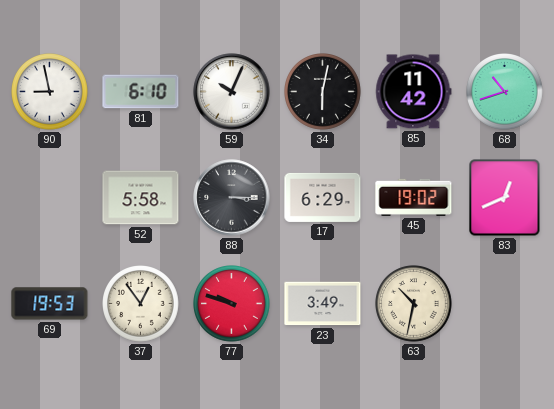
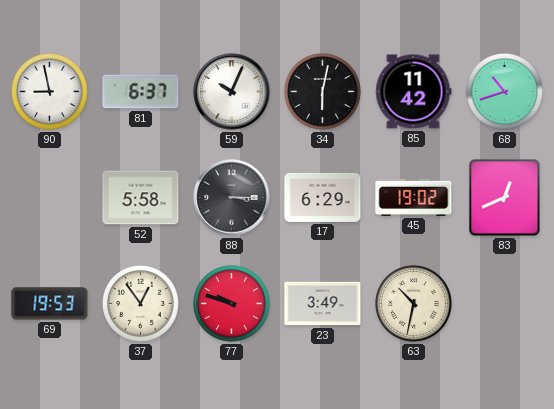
81: 6:10 -> 6:37
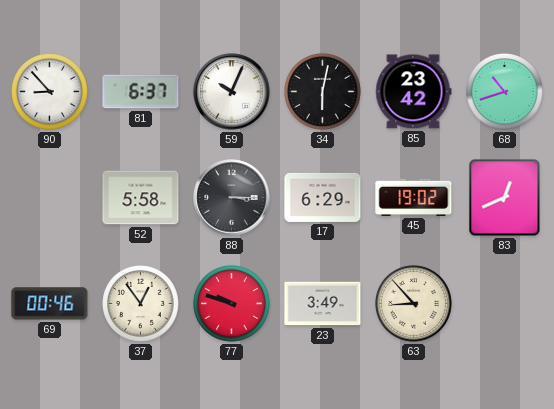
90: 8:58 -> 8:53
85: 11:42 -> 23:42
69: 19:53 -> 00:46
63: 10:32 -> 8:53
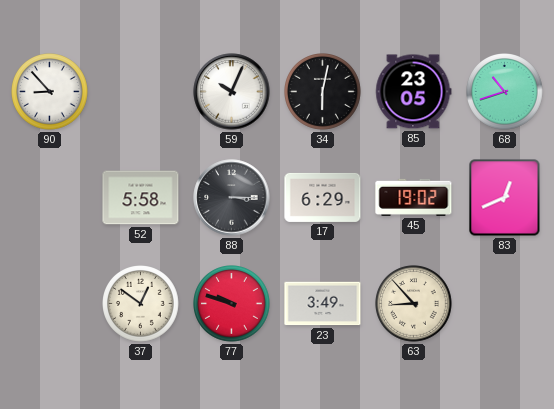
81: 6:37 -> none
85: 23:42 -> 23:05
69: 00:46 -> none
37: 12:54 -> 12:51
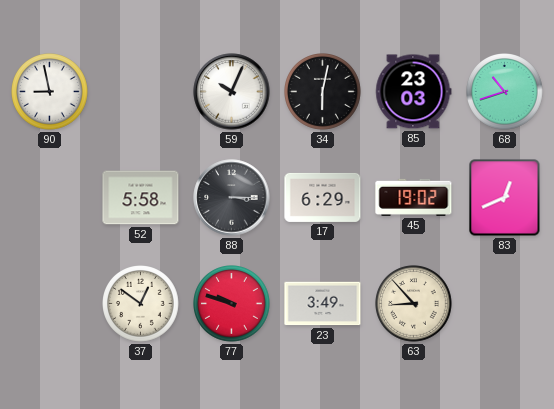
90: 8:53 -> 8:58
85: 23:05 -> 23:03
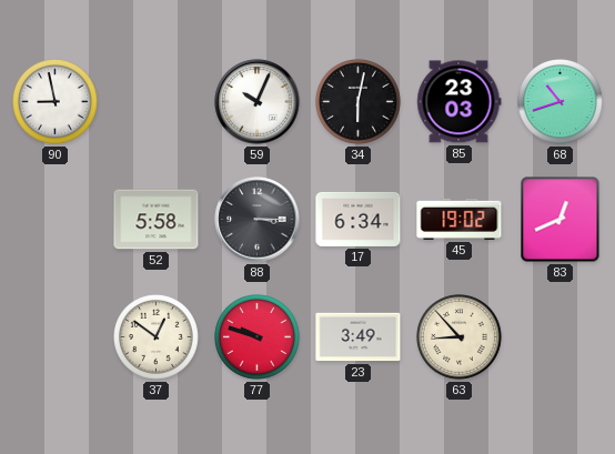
17: 6:29 -> 6:34
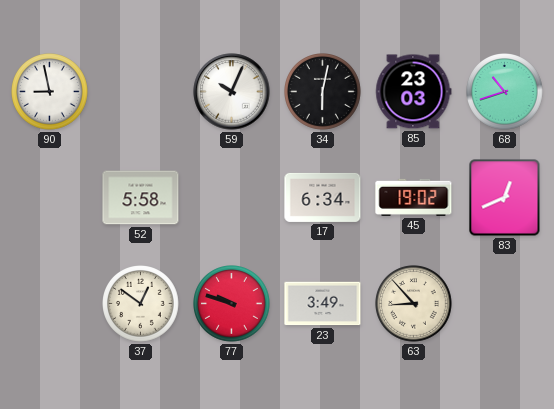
88: 3:15 -> none
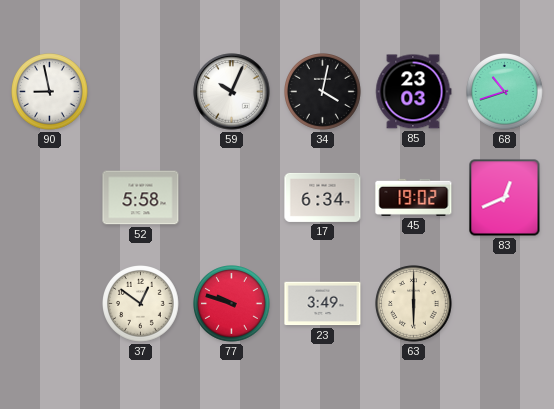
34: 6:02 -> 4:02
63: 8:53 -> 6:00
